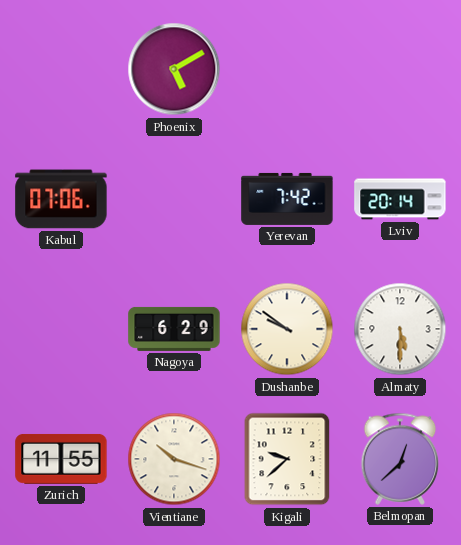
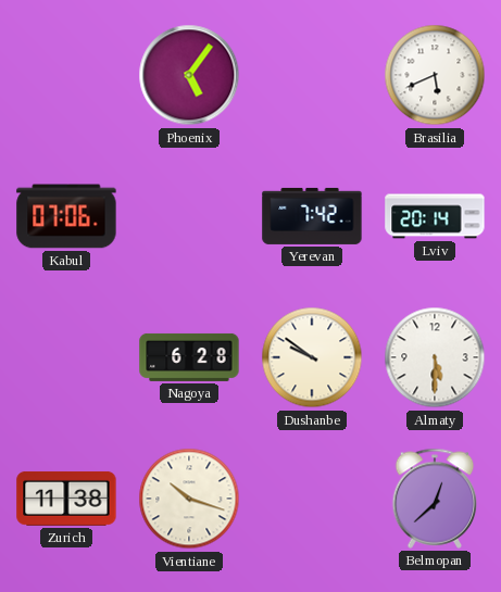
Phoenix: 5:10 -> 5:06
Brasilia: none -> 5:41
Nagoya: 6:29 -> 6:28
Zurich: 11:55 -> 11:38
Kigali: 9:38 -> none
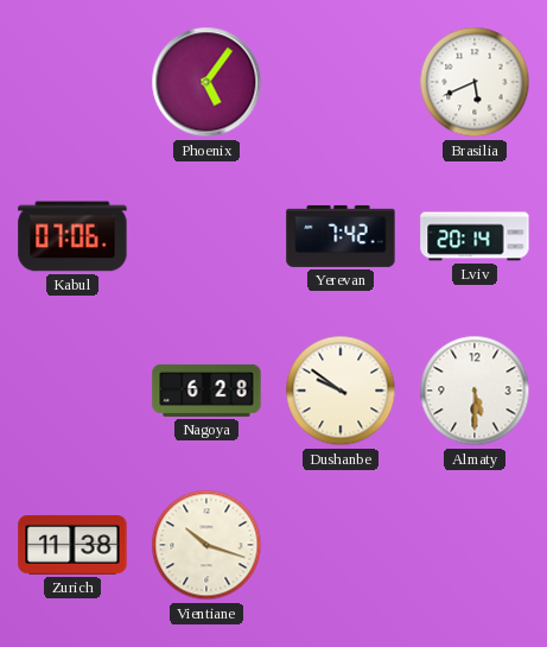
Belmopan: 12:38 -> none
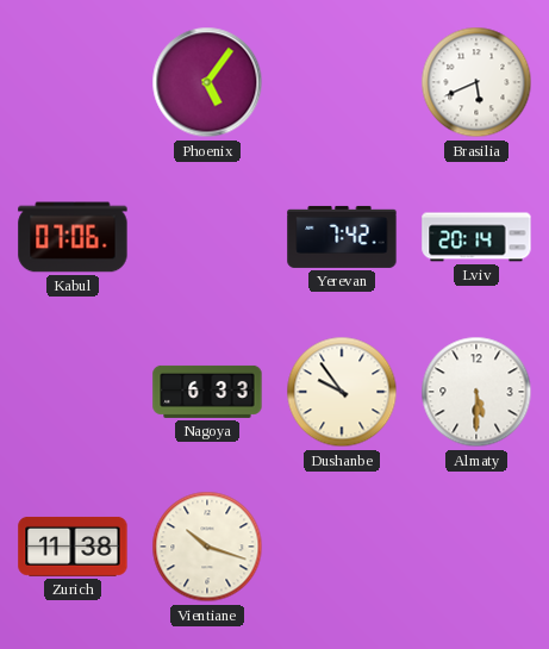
Nagoya: 6:28 -> 6:33
Dushanbe: 9:51 -> 9:54
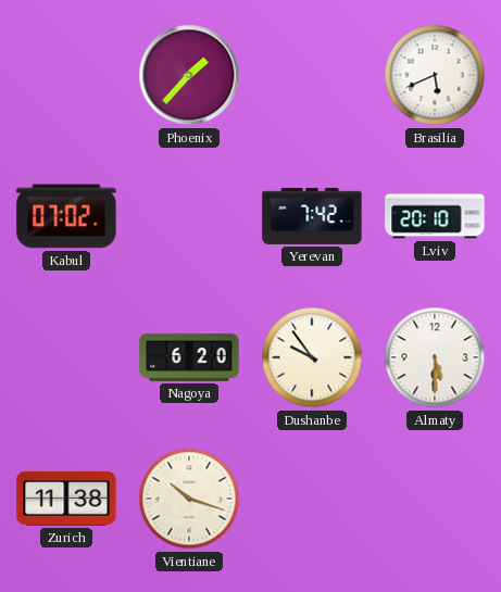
Phoenix: 5:06 -> 1:37
Kabul: 07:06 -> 07:02
Lviv: 20:14 -> 20:10
Nagoya: 6:33 -> 6:20
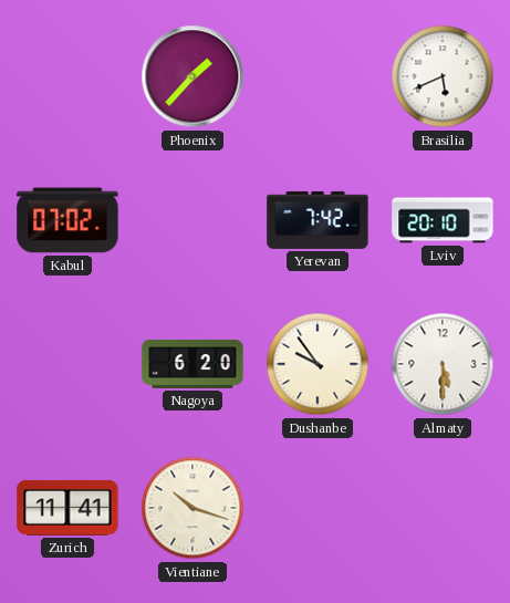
Zurich: 11:38 -> 11:41
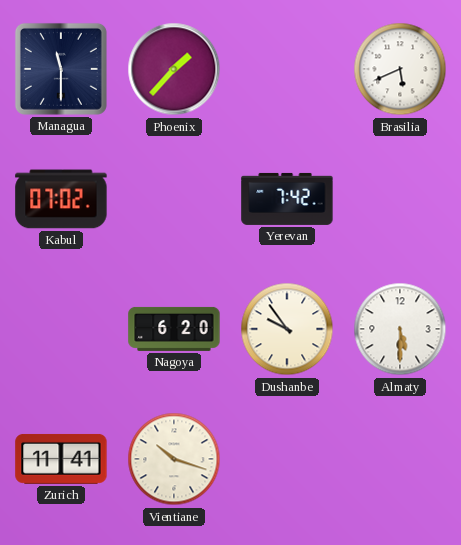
Managua: none -> 11:30
Lviv: 20:10 -> none
